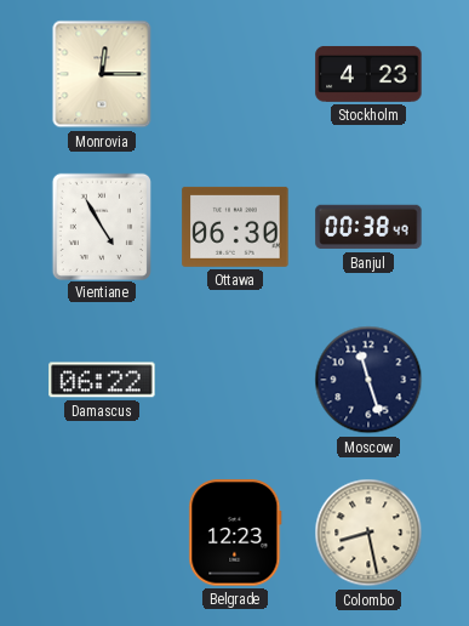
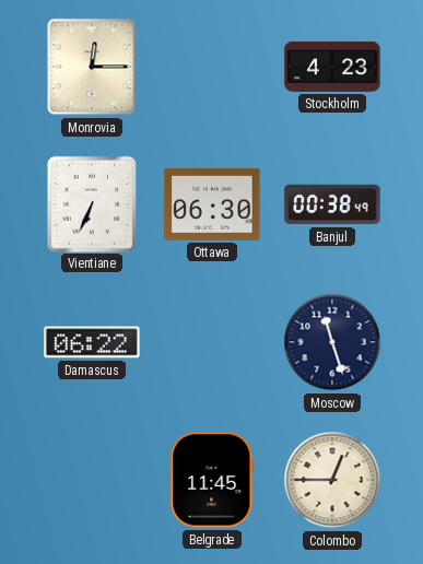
Vientiane: 4:55 -> 6:34
Belgrade: 12:23 -> 11:45
Colombo: 8:28 -> 12:45
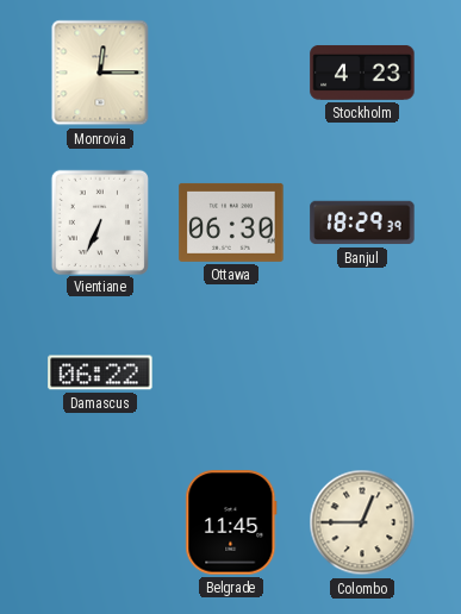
Banjul: 00:38 -> 18:29
Moscow: 11:27 -> none
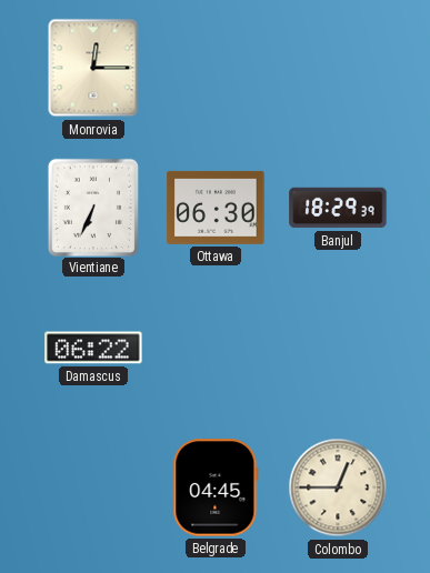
Stockholm: 4:23 -> none
Belgrade: 11:45 -> 04:45
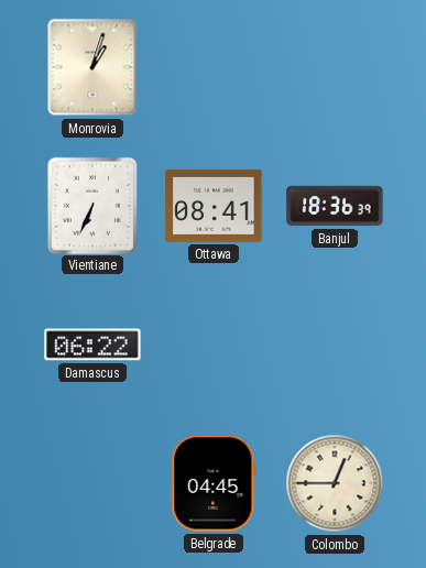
Monrovia: 12:15 -> 1:03
Ottawa: 06:30 -> 08:41
Banjul: 18:29 -> 18:36
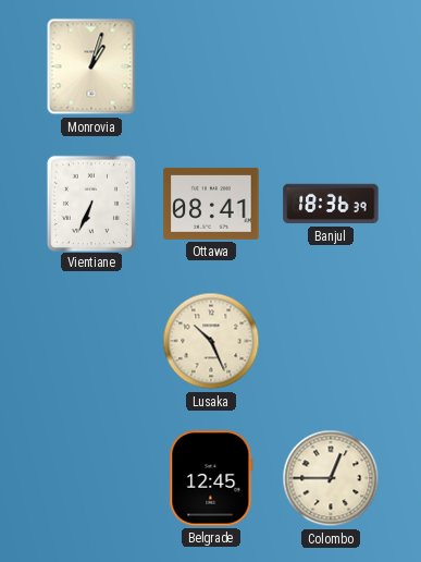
Damascus: 06:22 -> none
Lusaka: none -> 10:26
Belgrade: 04:45 -> 12:45
